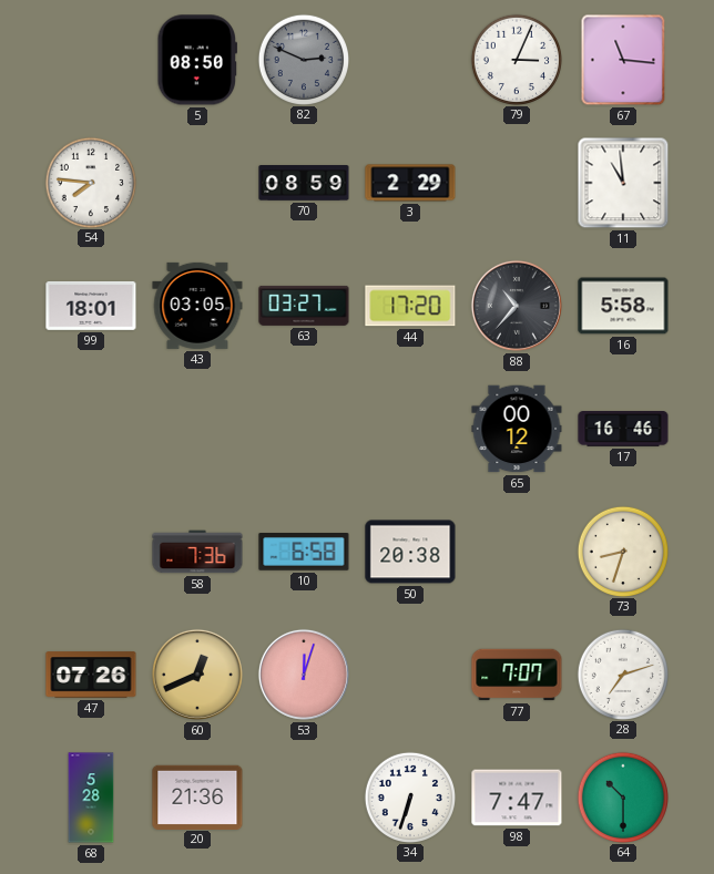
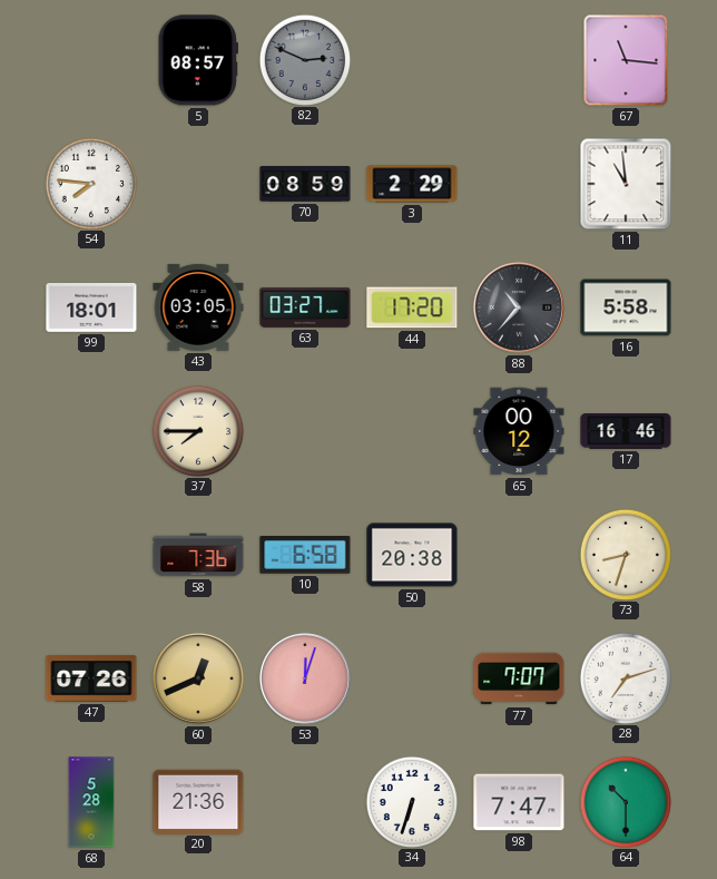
5: 08:50 -> 08:57
79: 3:04 -> none
37: none -> 7:45
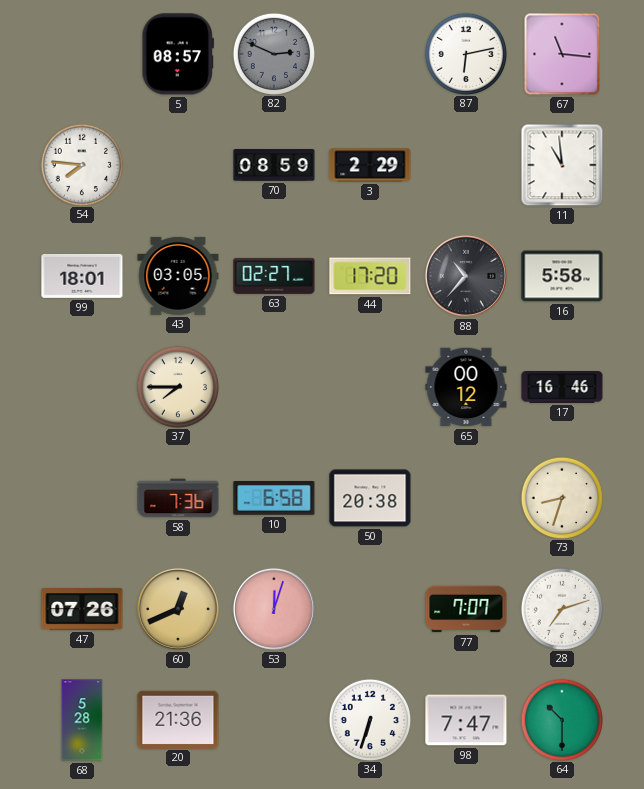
87: none -> 6:13
63: 03:27 -> 02:27
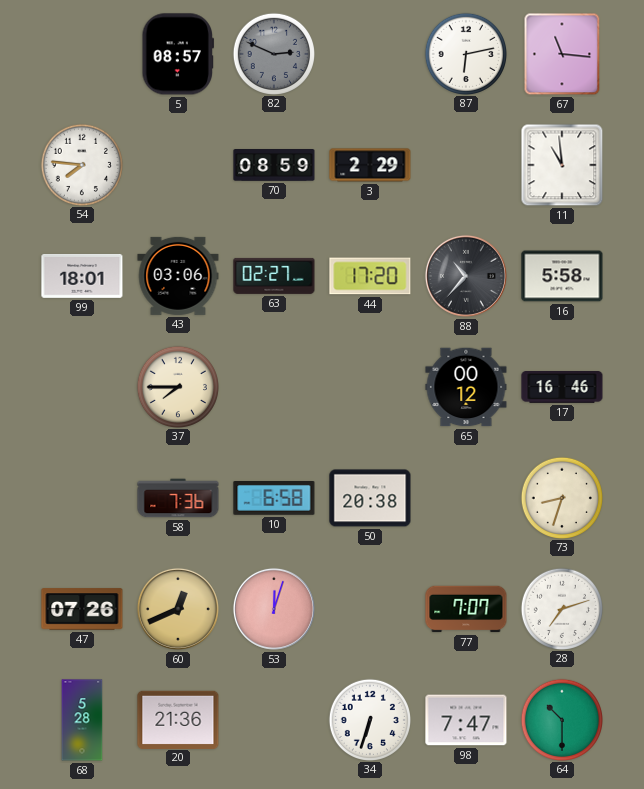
43: 03:05 -> 03:06
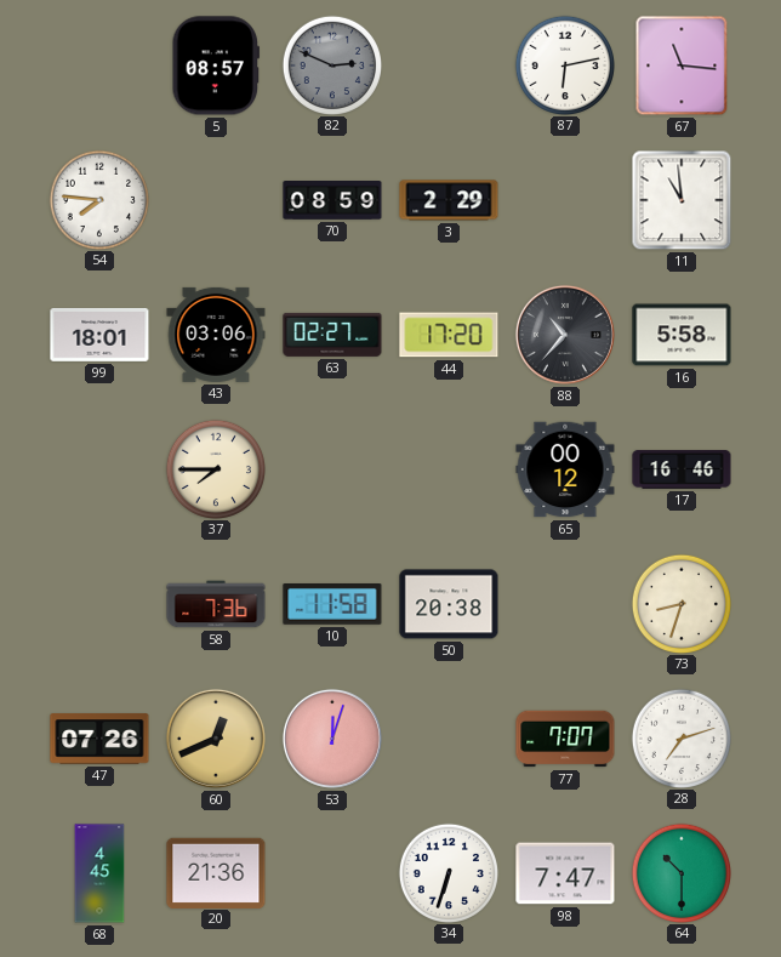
10: 6:58 -> 11:58
68: 5:28 -> 4:45
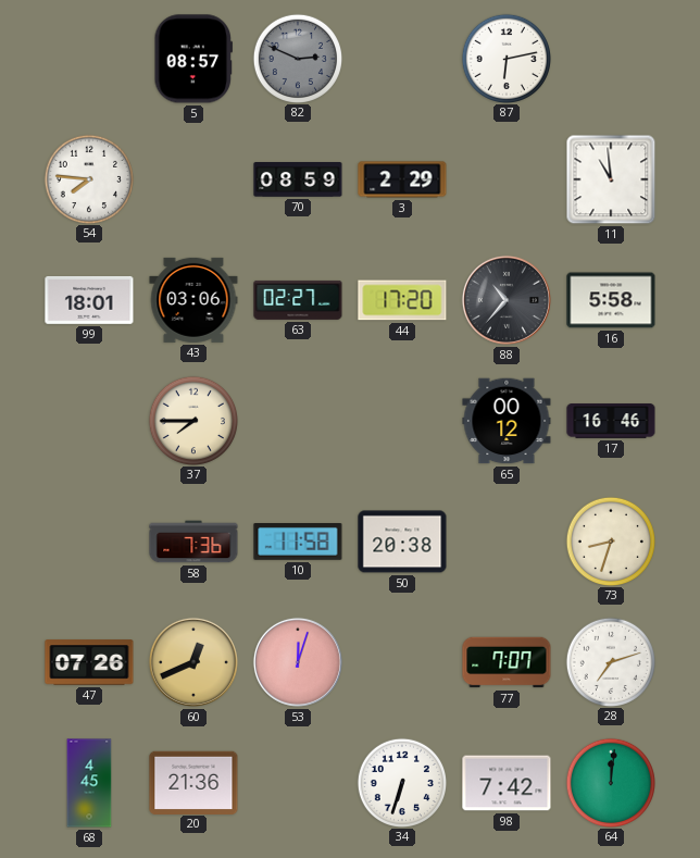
67: 11:16 -> none
98: 7:47 -> 7:42
64: 10:30 -> 12:01
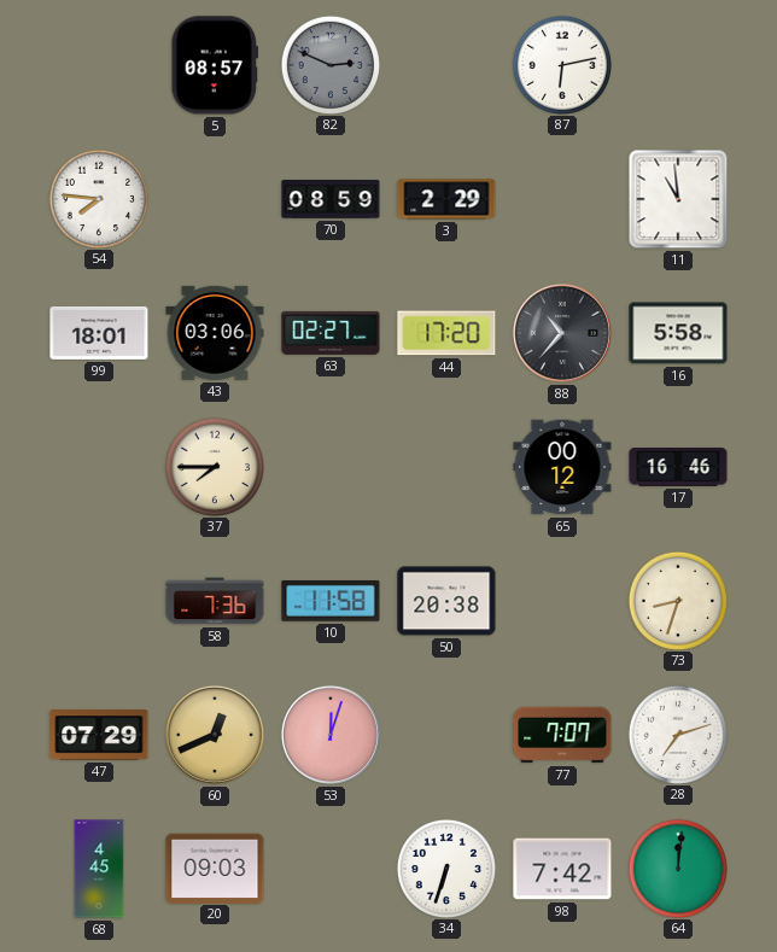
47: 07:26 -> 07:29
20: 21:36 -> 09:03
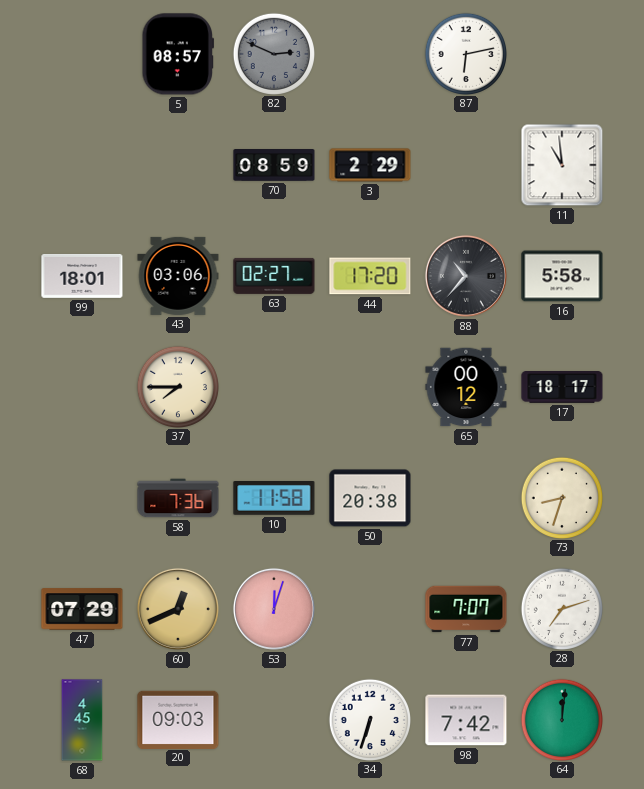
54: 7:46 -> none
17: 16:46 -> 18:17
